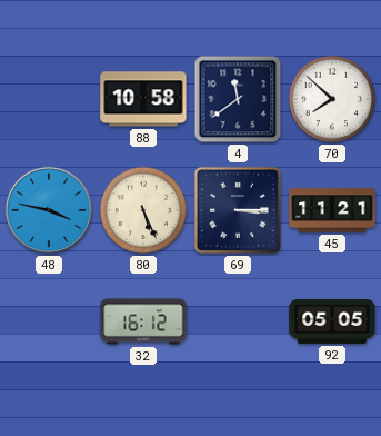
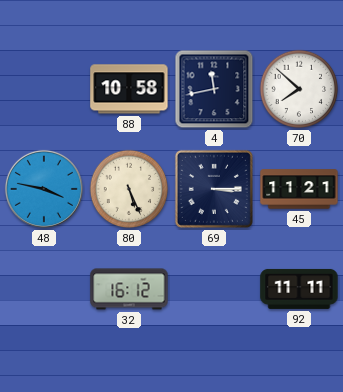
4: 11:39 -> 11:43
92: 05:05 -> 11:11
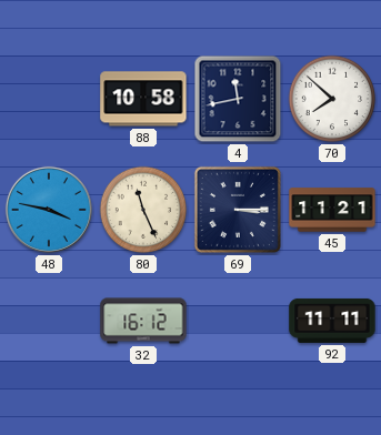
80: 5:26 -> 11:26
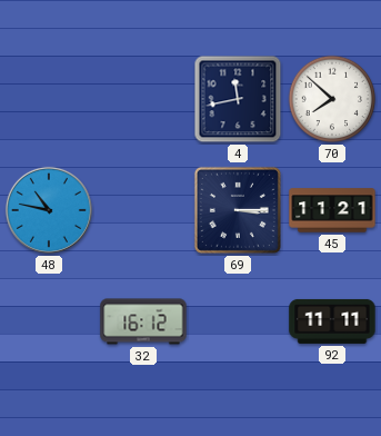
88: 10:58 -> none
48: 3:47 -> 10:47
80: 11:26 -> none
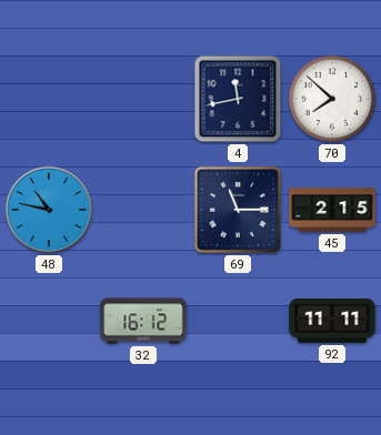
69: 3:15 -> 11:15
45: 11:21 -> 2:15
